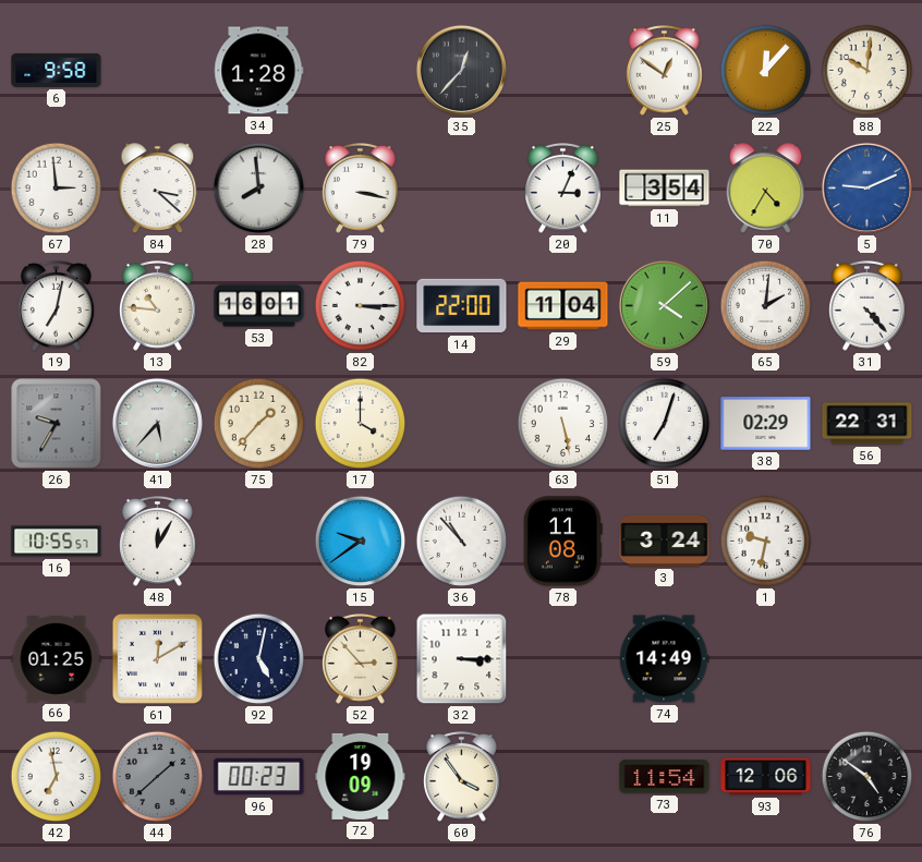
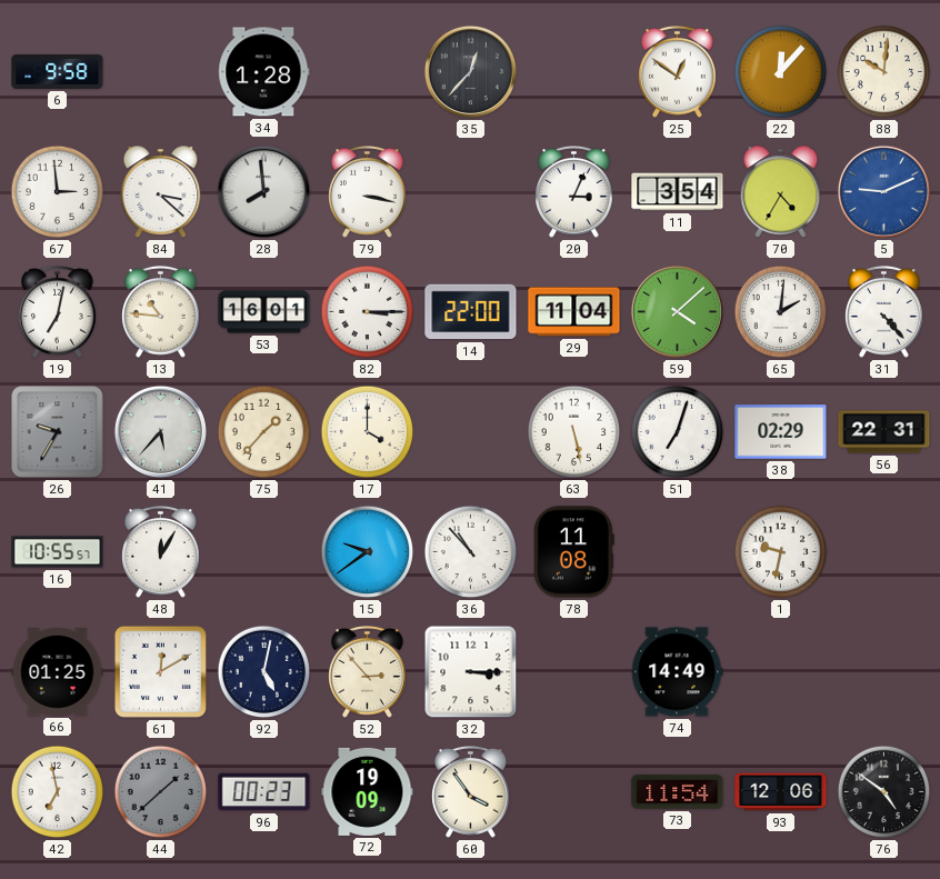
3: 3:24 -> none
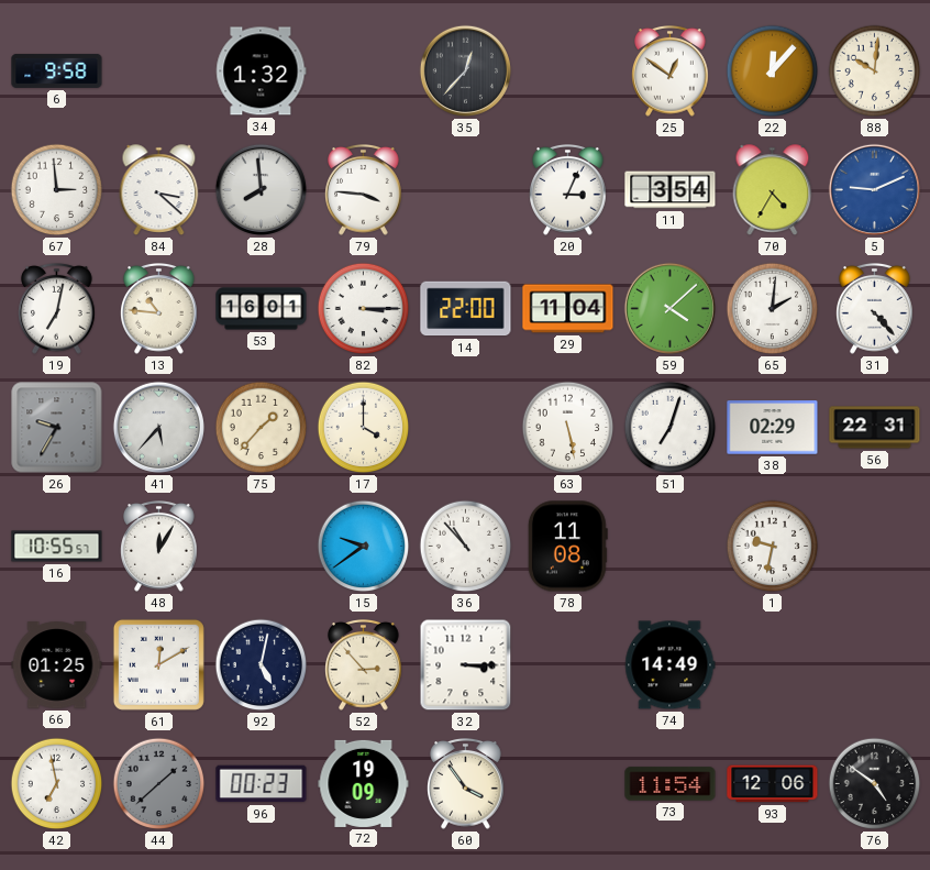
34: 1:28 -> 1:32
79: 3:17 -> 3:46
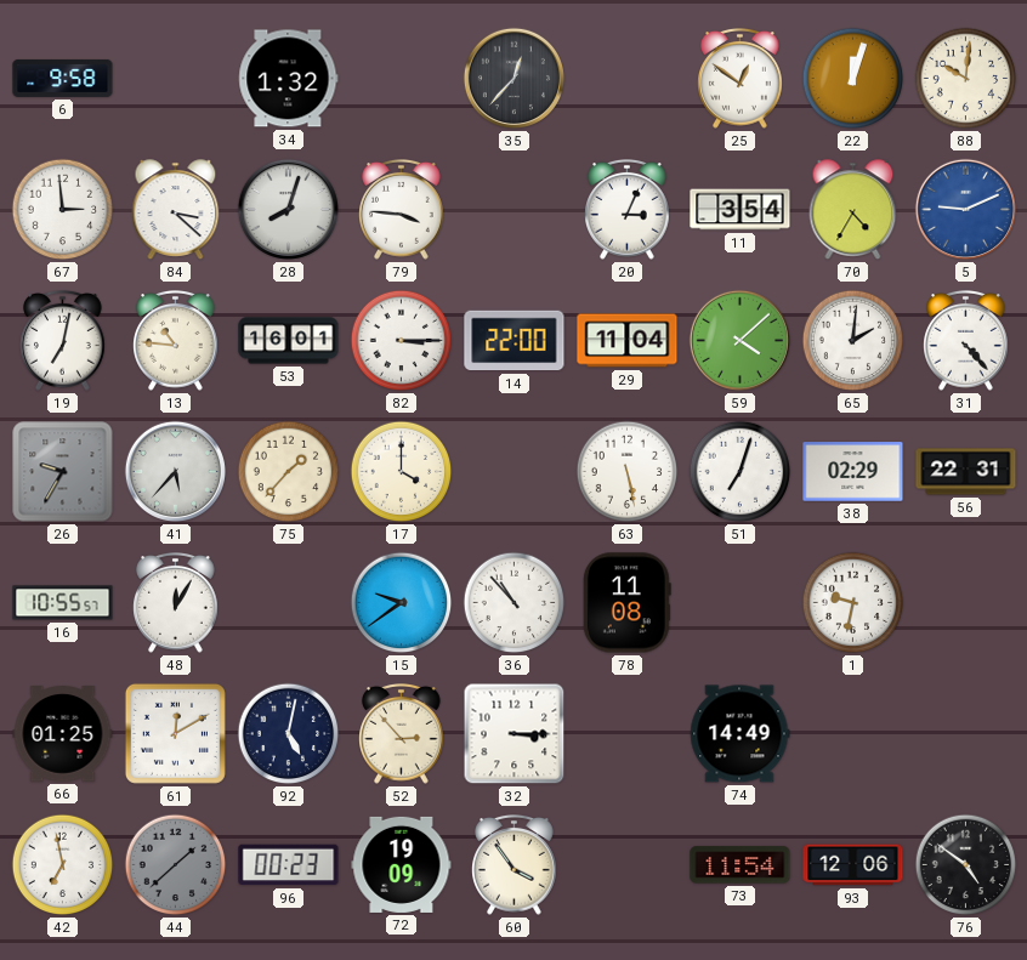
22: 12:07 -> 12:03
28: 7:59 -> 8:03
